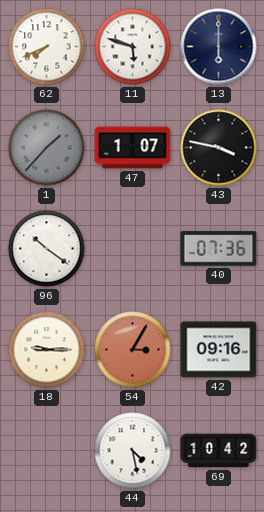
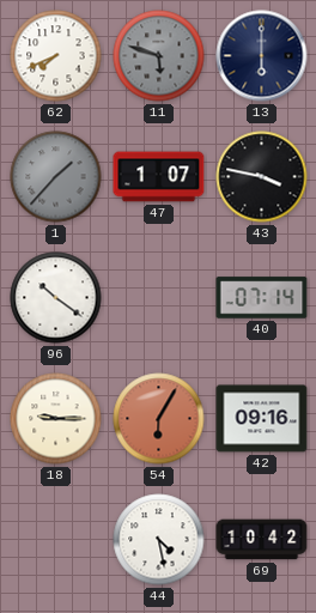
11 dial: white -> grey
40: 07:36 -> 07:14
54: 3:05 -> 6:05
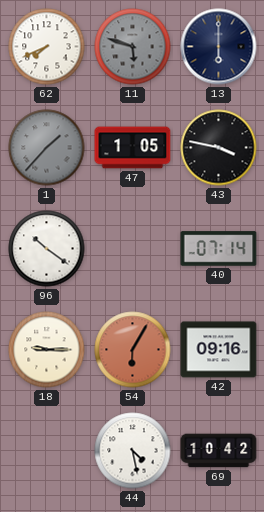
47: 1:07 -> 1:05
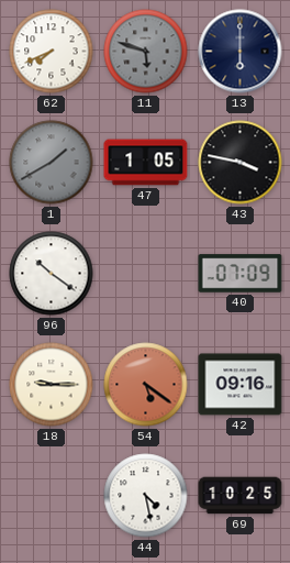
1: 1:37 -> 1:40
40: 07:14 -> 07:09
54: 6:05 -> 5:21
69: 10:42 -> 10:25
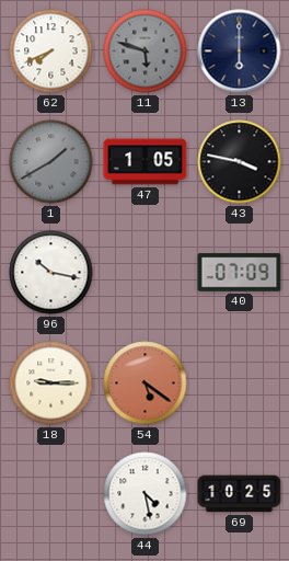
96: 10:21 -> 10:17
42: 09:16 -> none
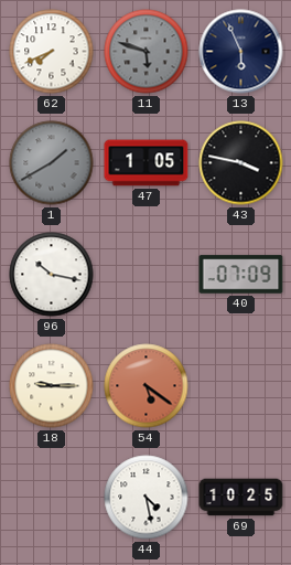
13: 6:00 -> 5:56
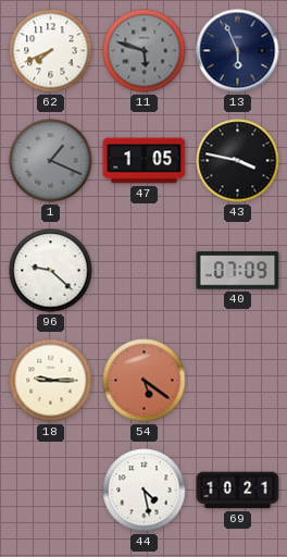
1: 1:40 -> 1:19
96: 10:17 -> 9:22
69: 10:25 -> 10:21
